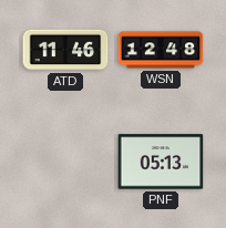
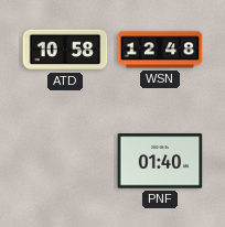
ATD: 11:46 -> 10:58
PNF: 05:13 -> 01:40
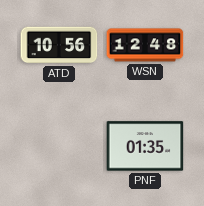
ATD: 10:58 -> 10:56
PNF: 01:40 -> 01:35
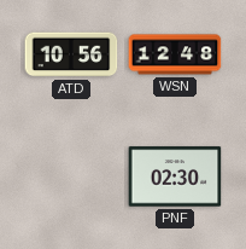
PNF: 01:35 -> 02:30
